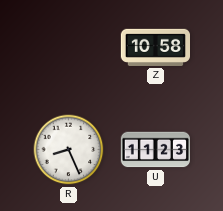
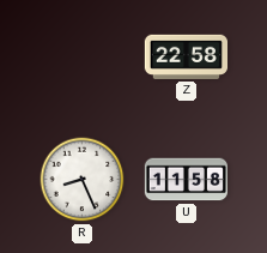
Z: 10:58 -> 22:58
U: 11:23 -> 11:58
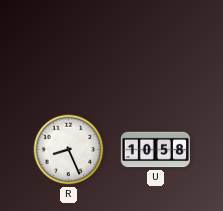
Z: 22:58 -> none
U: 11:58 -> 10:58
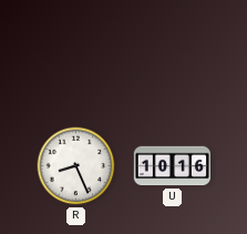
U: 10:58 -> 10:16
